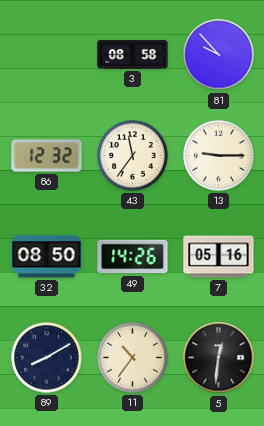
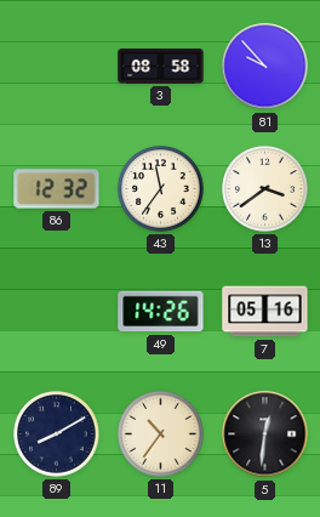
13: 9:15 -> 3:39
32: 08:50 -> none
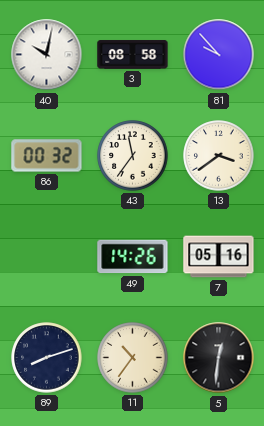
40: none -> 10:02
86: 12:32 -> 00:32
89: 8:10 -> 8:12
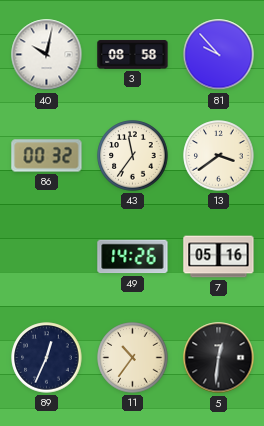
89: 8:12 -> 12:34
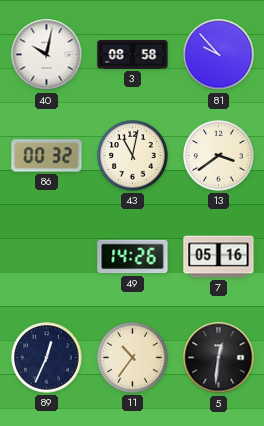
43: 11:36 -> 11:02
